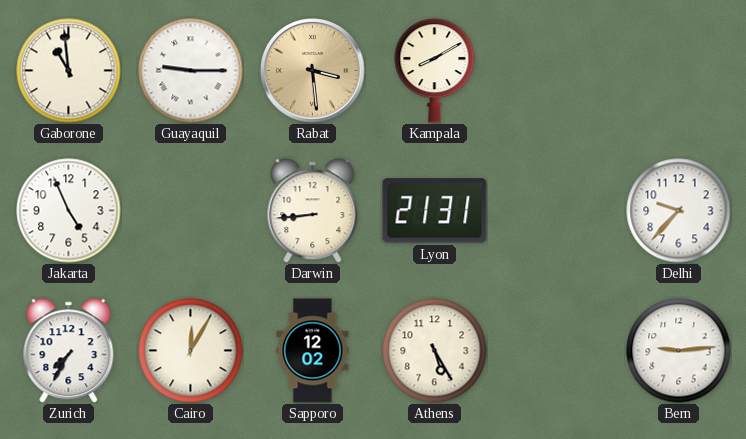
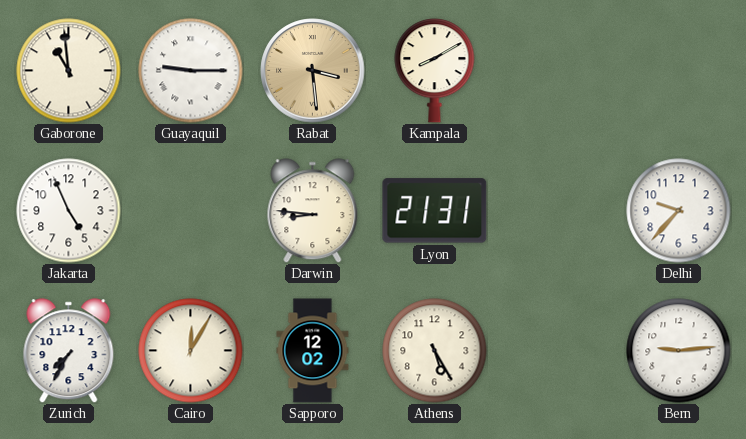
Darwin: 8:44 -> 8:46
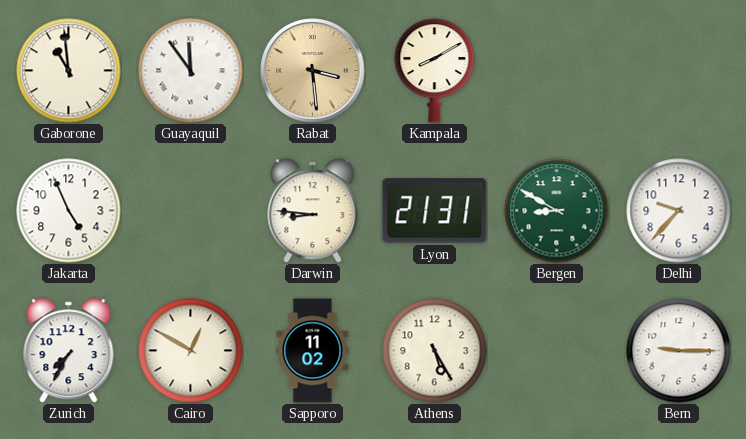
Guayaquil: 9:15 -> 11:54
Bergen: none -> 8:50
Cairo: 12:05 -> 12:50
Sapporo: 12:02 -> 11:02
Bern: 9:14 -> 9:15
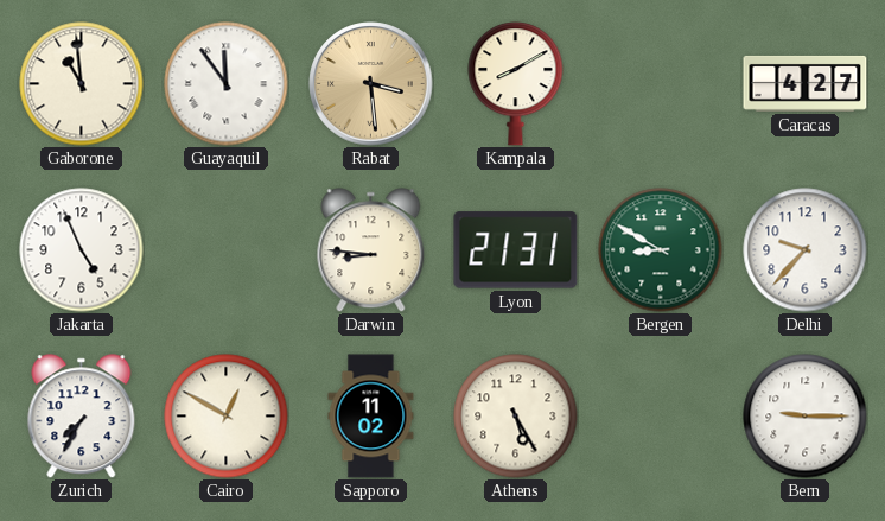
Caracas: none -> 4:27
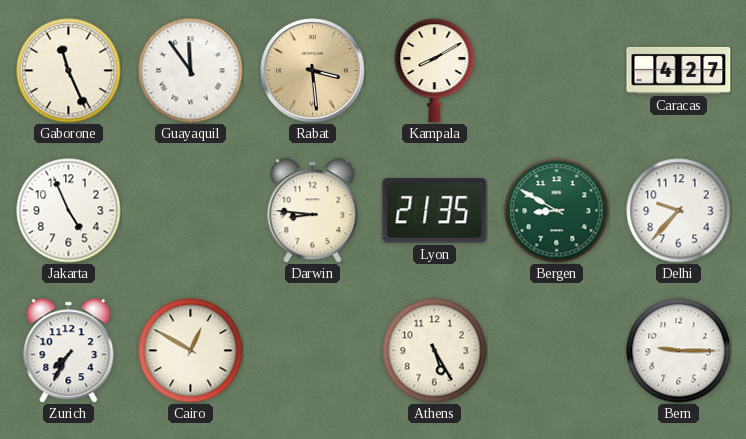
Gaborone: 10:59 -> 11:26
Lyon: 21:31 -> 21:35
Sapporo: 11:02 -> none
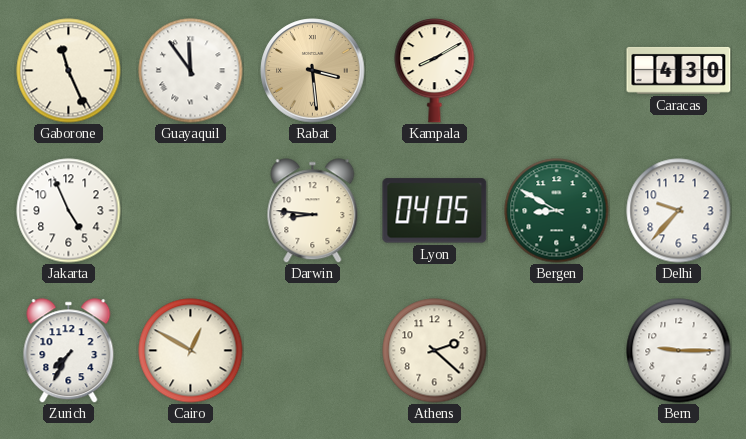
Caracas: 4:27 -> 4:30
Lyon: 21:35 -> 04:05
Athens: 5:25 -> 2:22
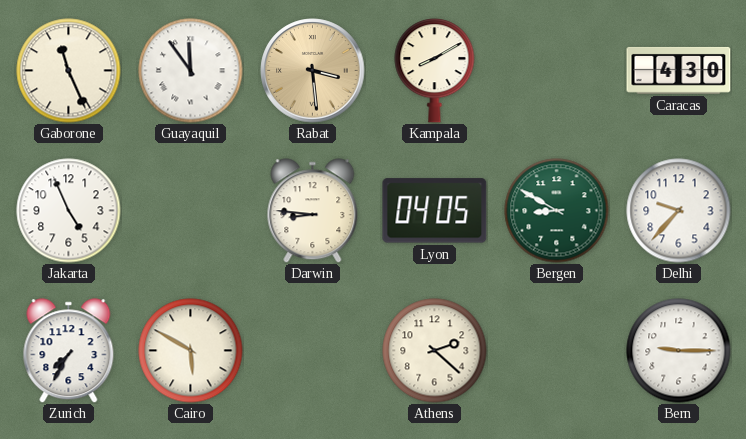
Cairo: 12:50 -> 5:50
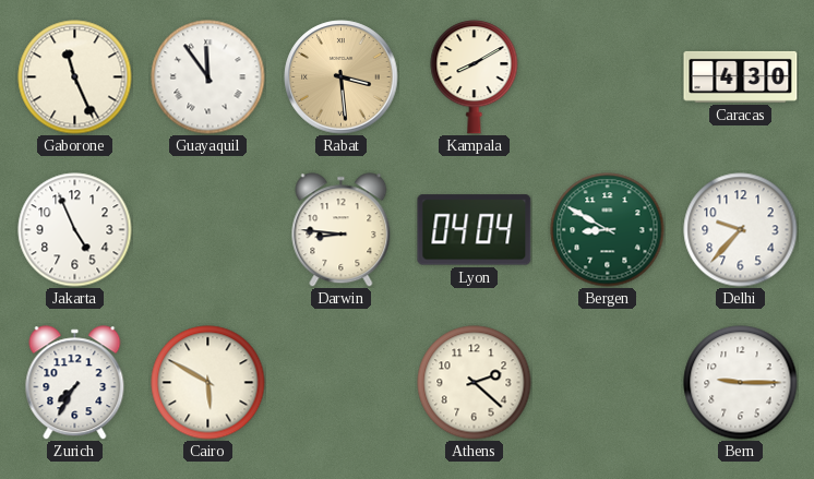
Lyon: 04:05 -> 04:04
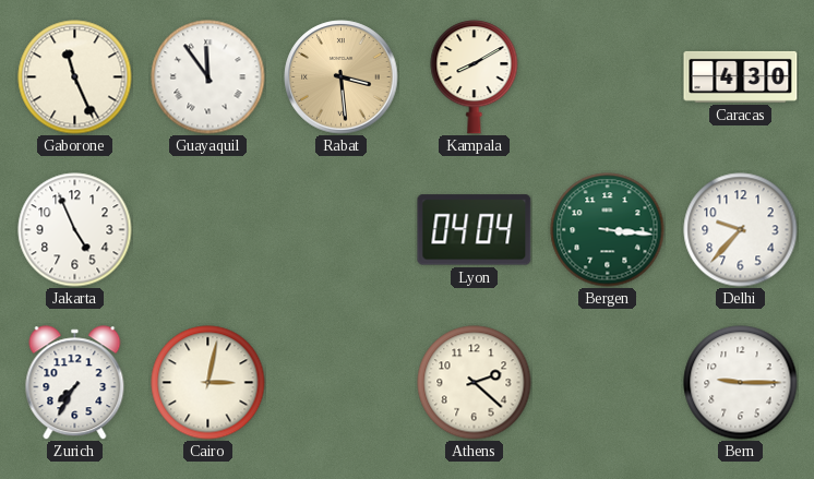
Darwin: 8:46 -> none
Bergen: 8:50 -> 3:16
Cairo: 5:50 -> 3:02
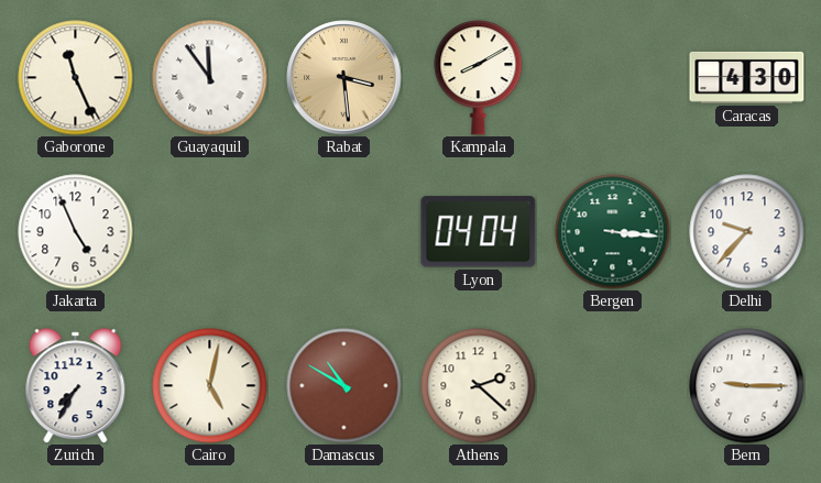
Cairo: 3:02 -> 5:02
Damascus: none -> 10:50
